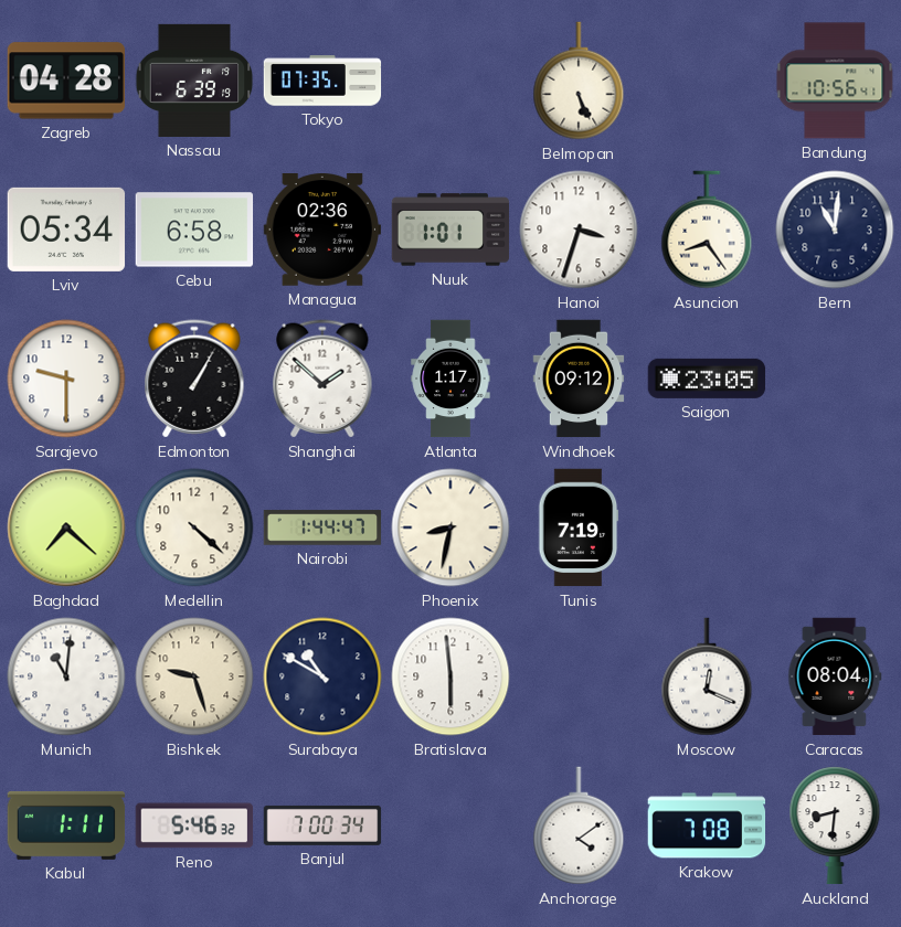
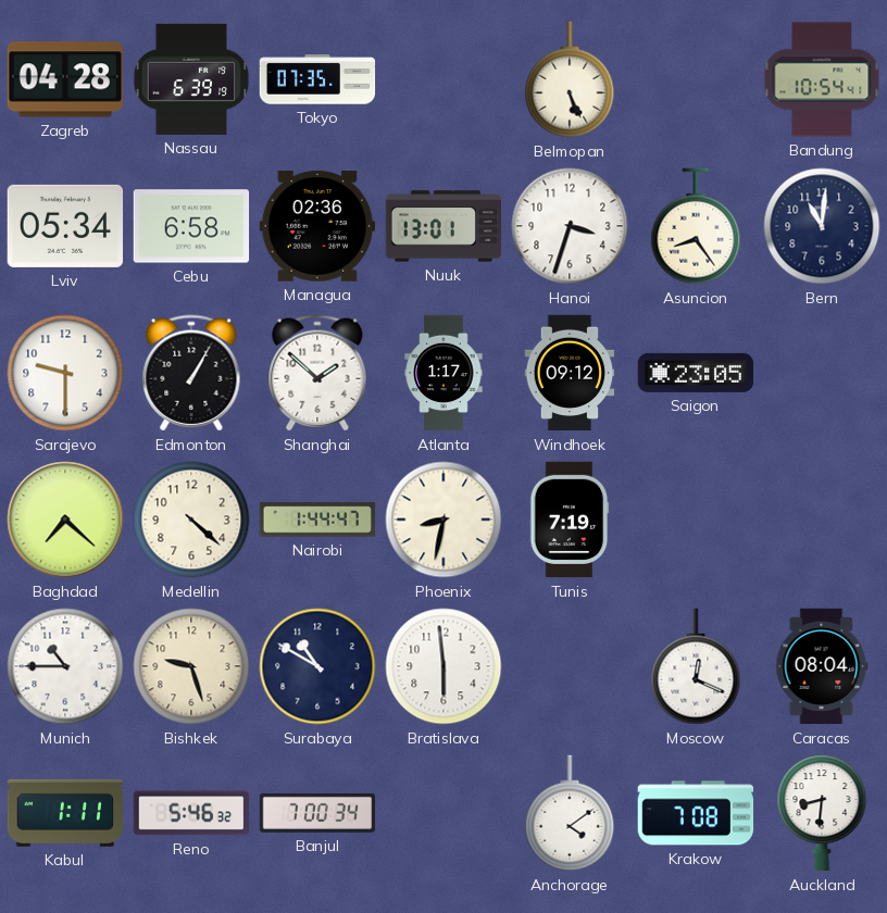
Bandung: 10:56 -> 10:54
Nuuk: 1:01 -> 13:01
Munich: 11:01 -> 10:45
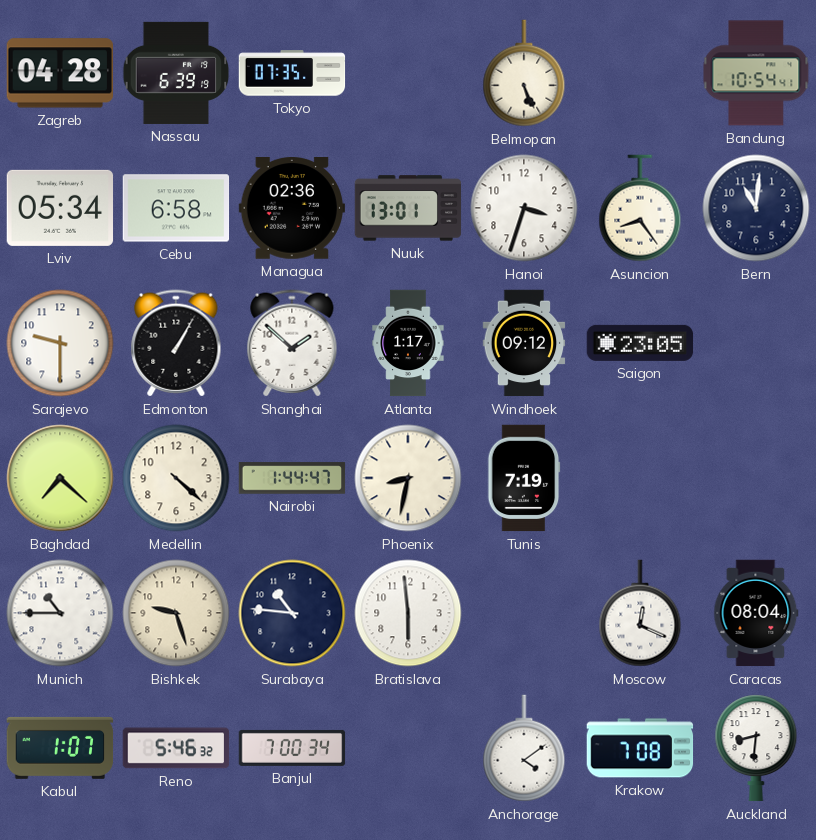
Surabaya: 10:50 -> 10:46
Kabul: 1:11 -> 1:07
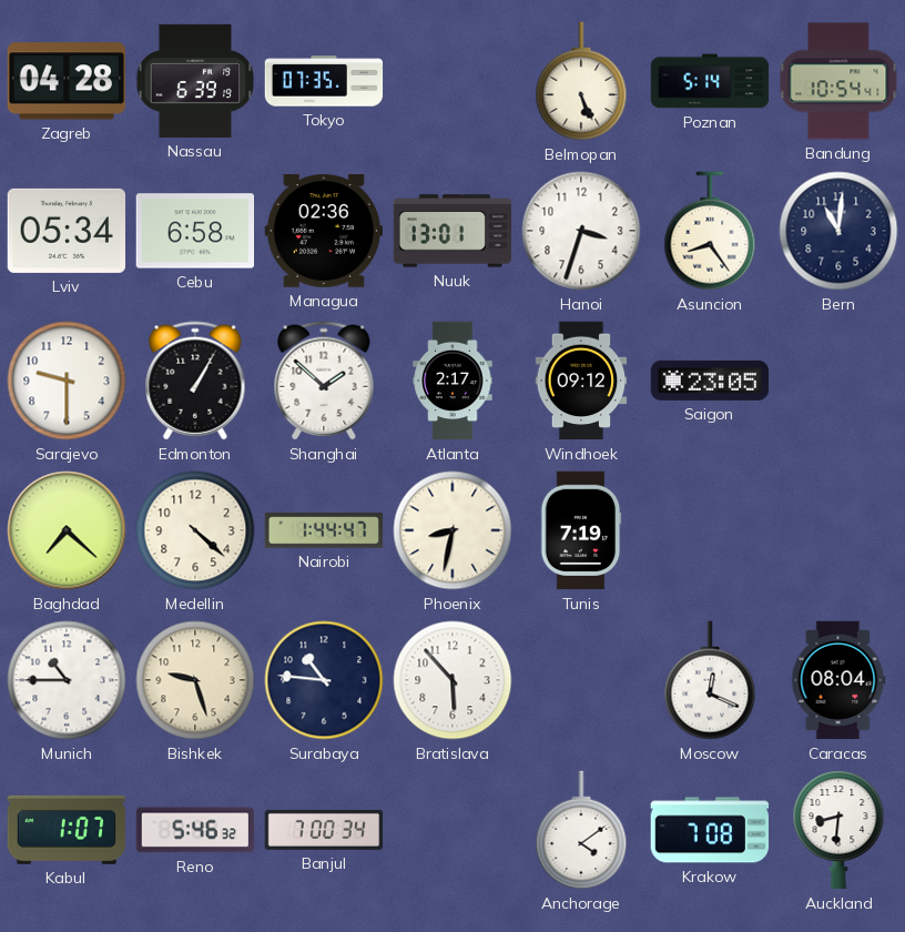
Poznan: none -> 5:14
Atlanta: 1:17 -> 2:17
Bratislava: 5:59 -> 5:53
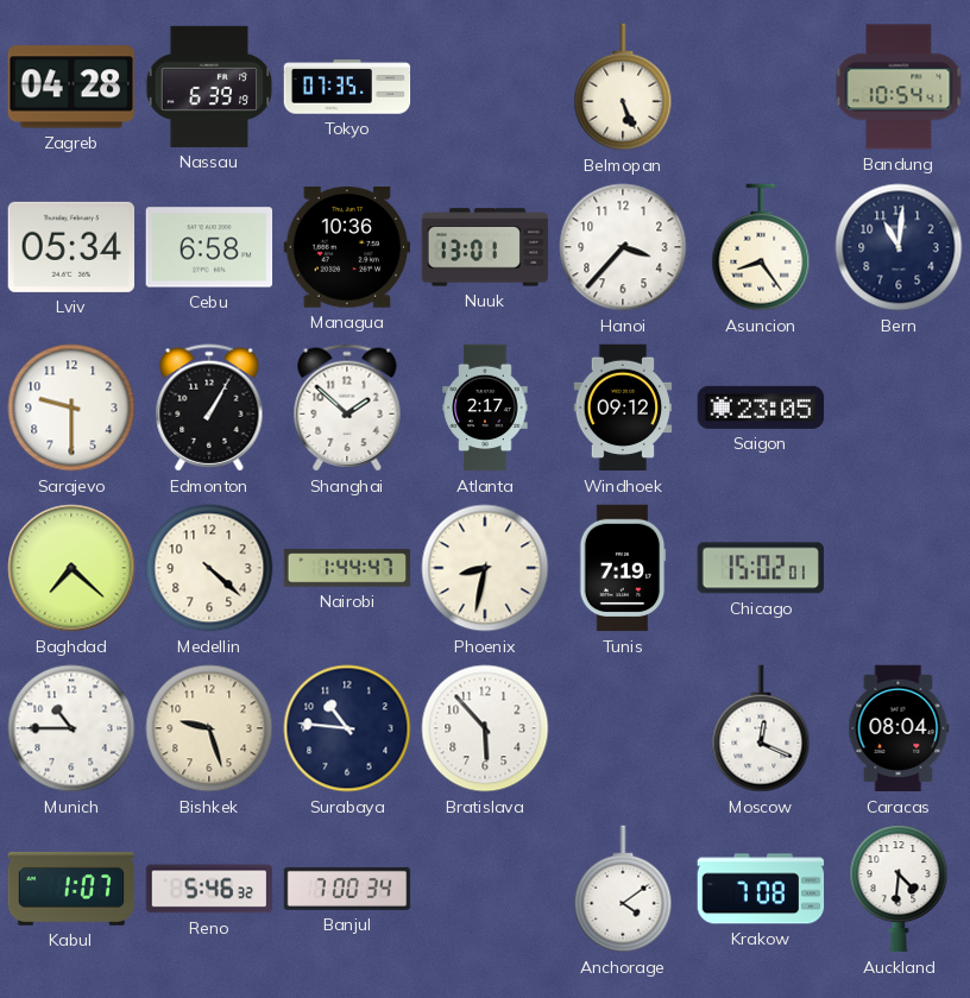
Poznan: 5:14 -> none
Managua: 02:36 -> 10:36
Hanoi: 3:33 -> 3:37
Chicago: none -> 15:02
Auckland: 8:31 -> 4:31
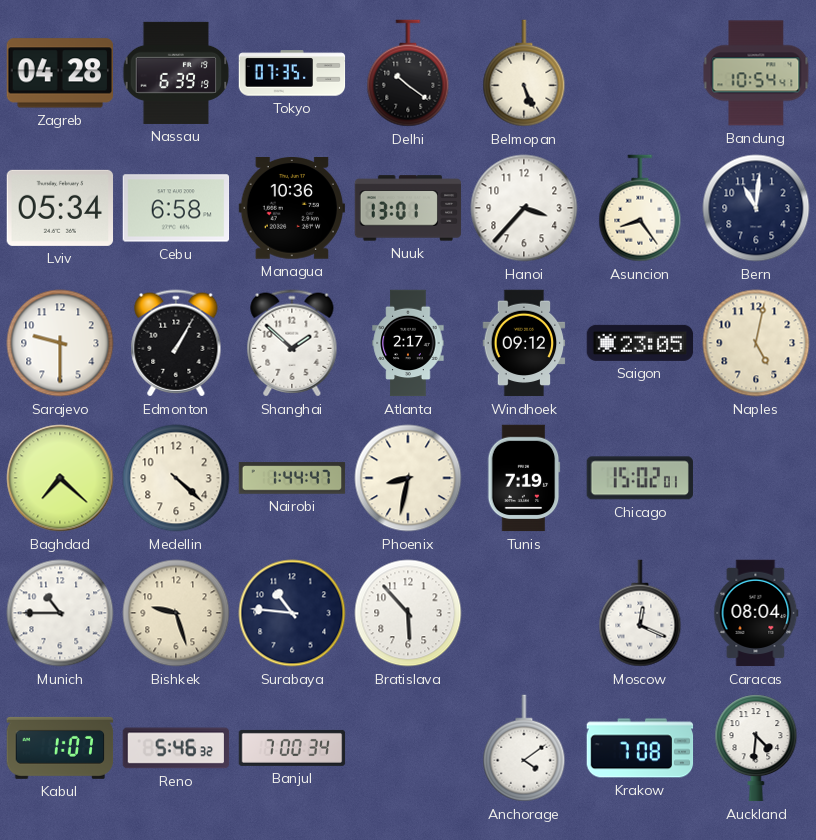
Delhi: none -> 10:21
Naples: none -> 5:02
